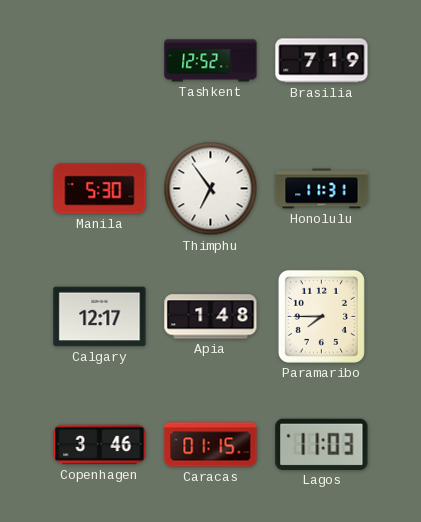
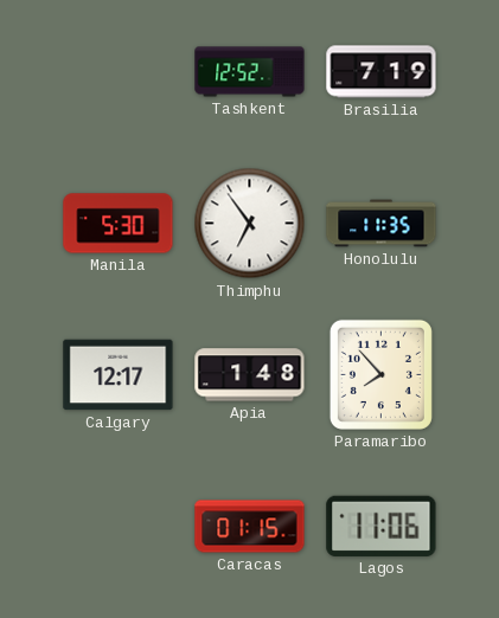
Honolulu: 11:31 -> 11:35
Paramaribo: 7:45 -> 7:53
Copenhagen: 3:46 -> none
Lagos: 11:03 -> 11:06
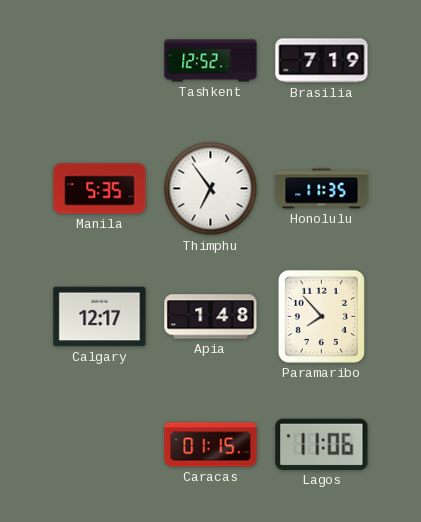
Manila: 5:30 -> 5:35
